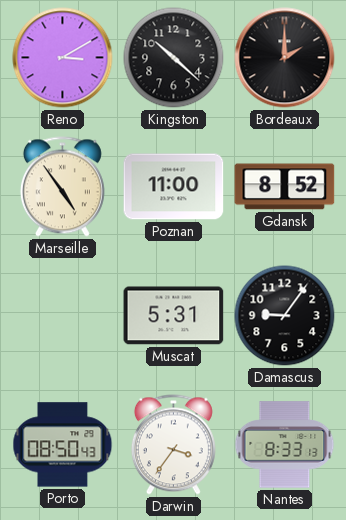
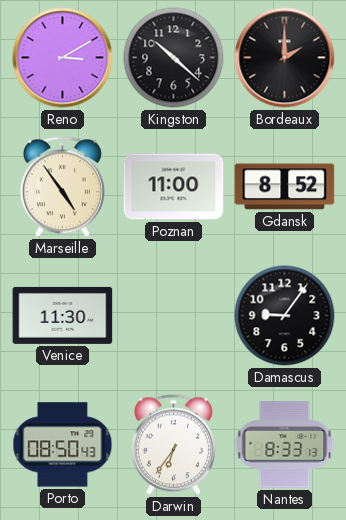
Venice: none -> 11:30
Muscat: 5:31 -> none
Darwin: 3:36 -> 6:36
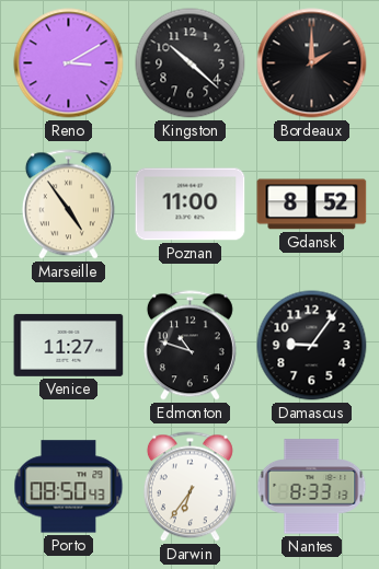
Venice: 11:30 -> 11:27
Edmonton: none -> 10:48
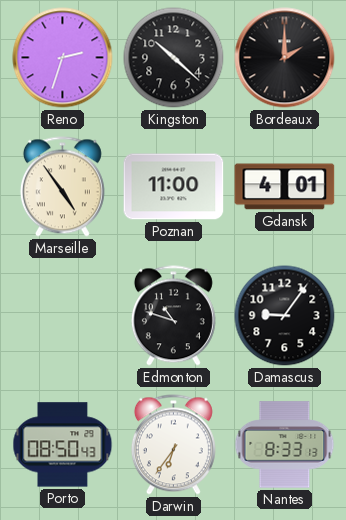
Reno: 3:10 -> 2:33
Gdansk: 8:52 -> 4:01
Venice: 11:27 -> none
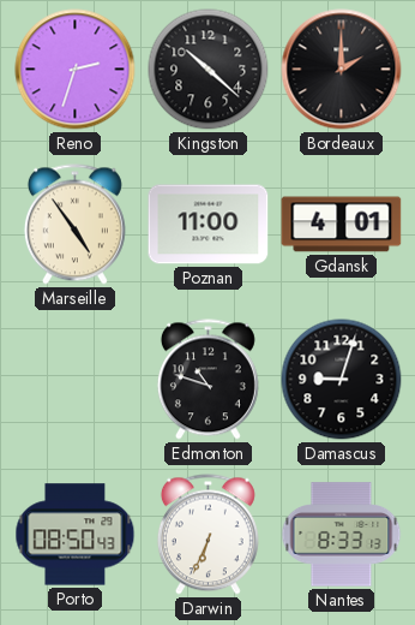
Damascus: 9:06 -> 9:03
Darwin: 6:36 -> 6:34
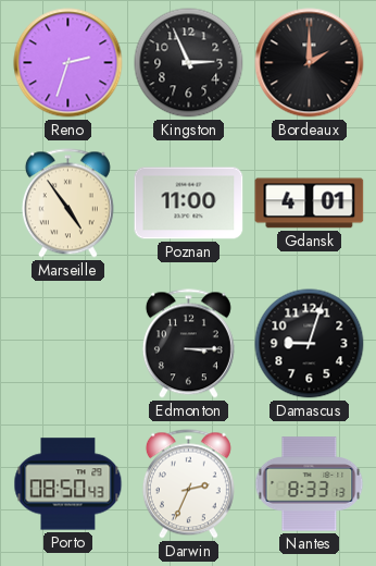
Kingston: 10:22 -> 2:56
Edmonton: 10:48 -> 3:15
Darwin: 6:34 -> 2:34
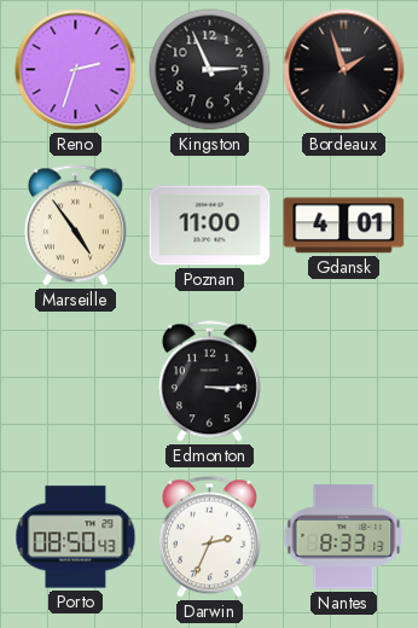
Bordeaux: 2:00 -> 1:57
Damascus: 9:03 -> none
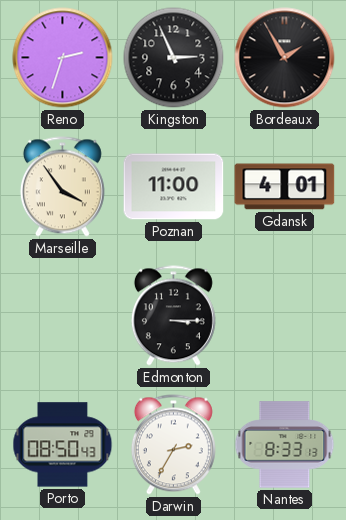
Bordeaux: 1:57 -> 1:55
Marseille: 4:54 -> 3:54
Darwin: 2:34 -> 2:35
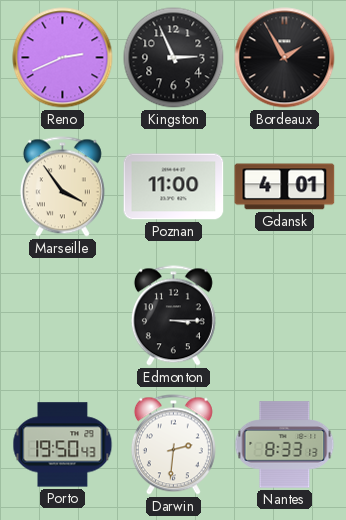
Reno: 2:33 -> 2:41
Porto: 08:50 -> 19:50
Darwin: 2:35 -> 2:31
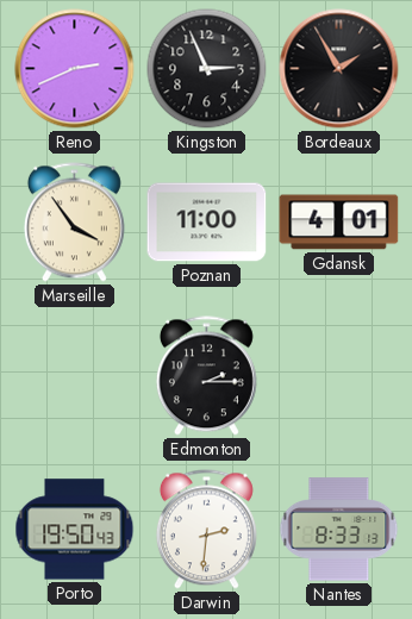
Edmonton: 3:15 -> 2:15
